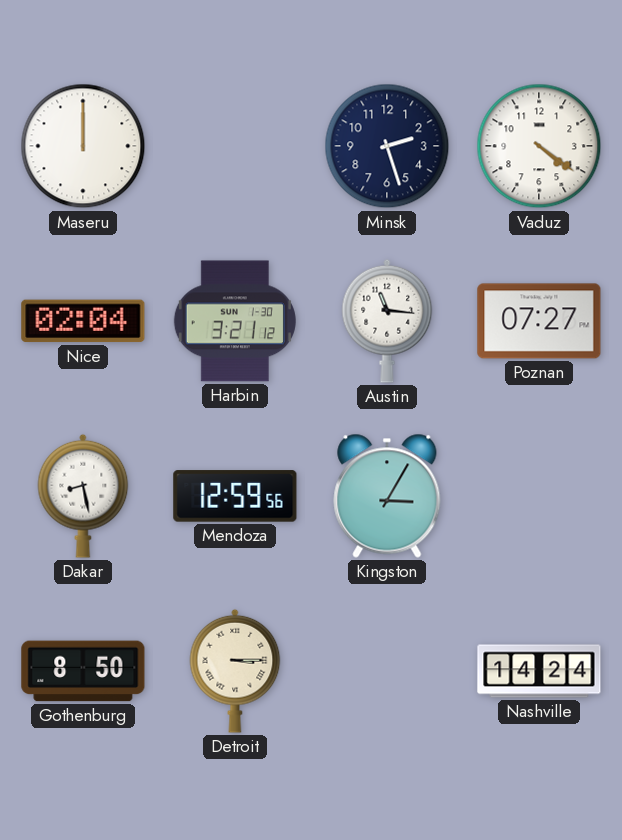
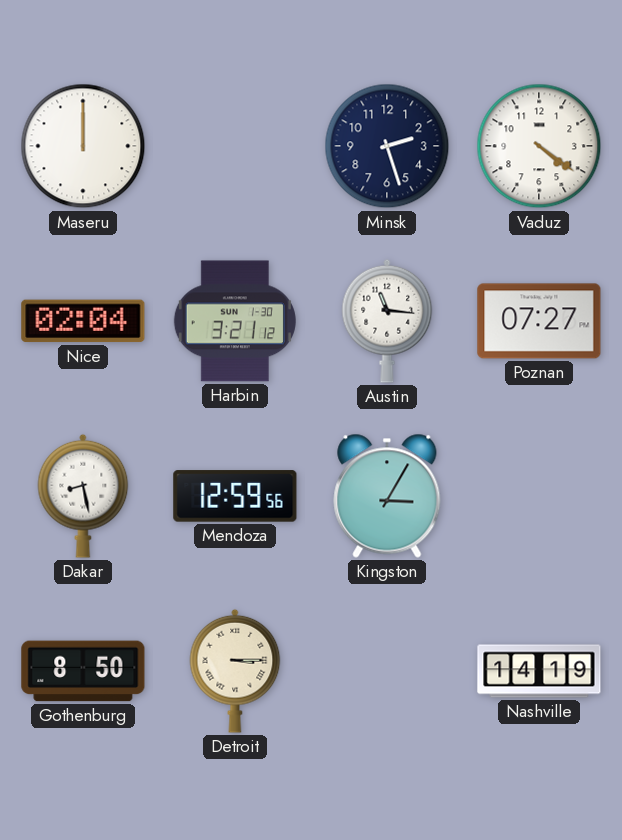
Nashville: 14:24 -> 14:19
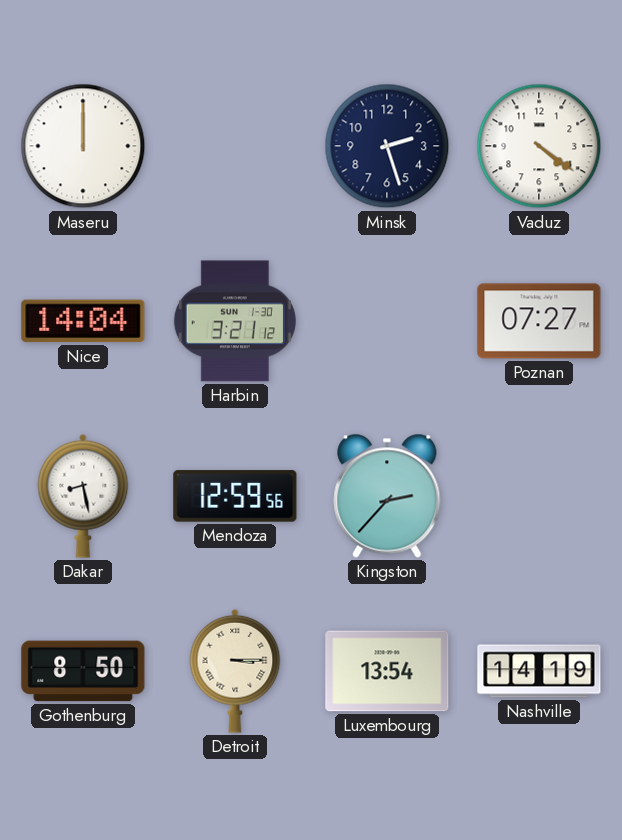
Nice: 02:04 -> 14:04
Austin: 11:16 -> none
Kingston: 3:05 -> 2:37
Luxembourg: none -> 13:54
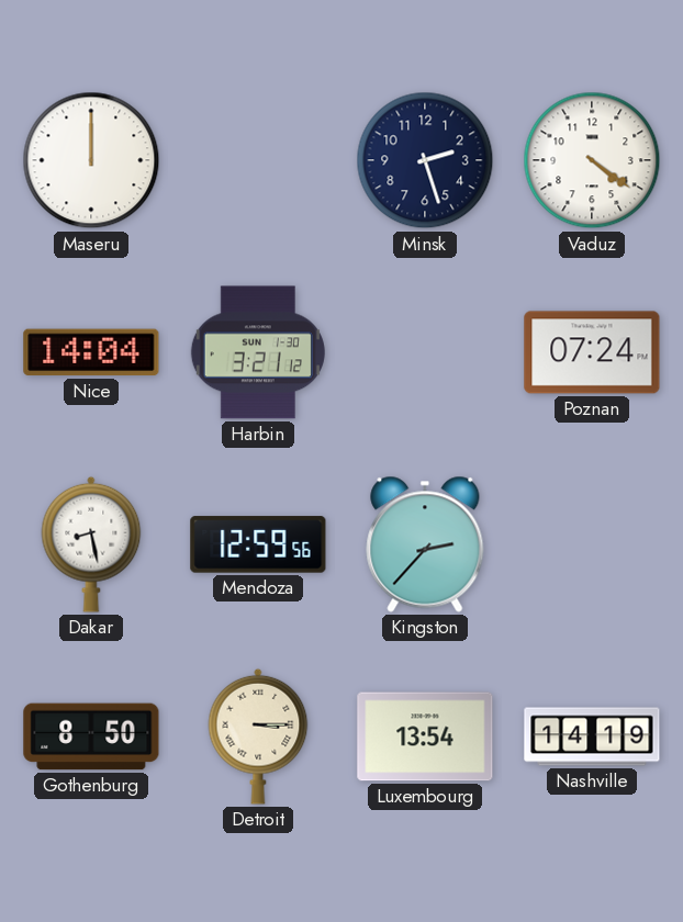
Poznan: 07:27 -> 07:24
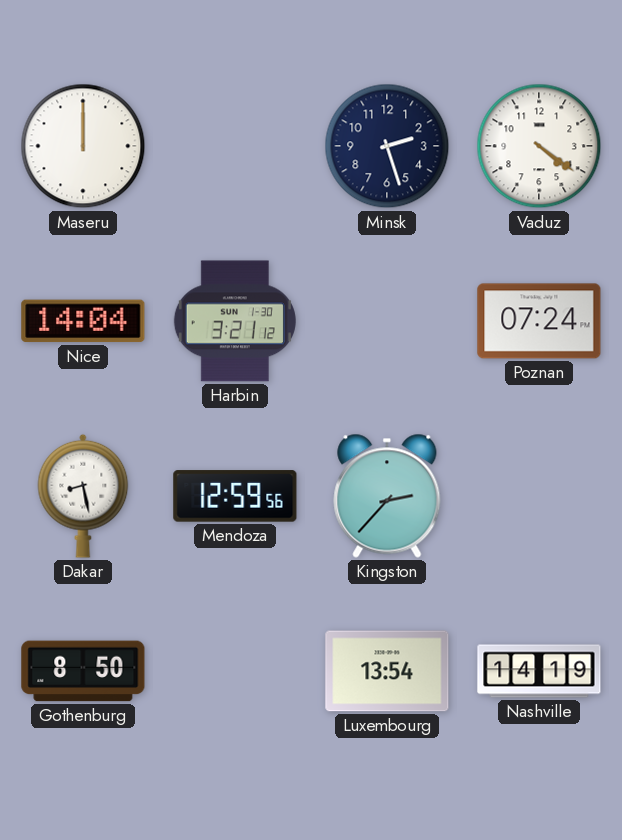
Detroit: 3:15 -> none
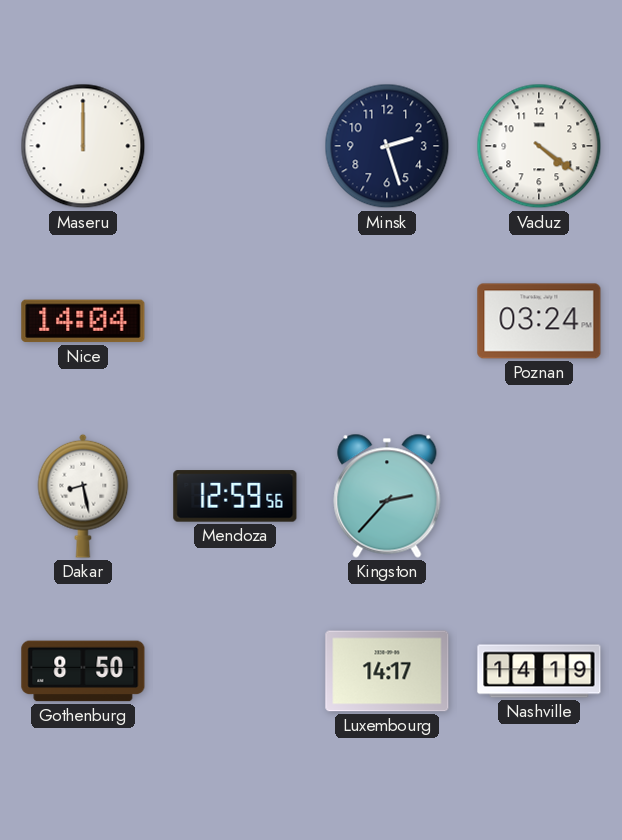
Harbin: 3:21 -> none
Poznan: 07:24 -> 03:24
Luxembourg: 13:54 -> 14:17
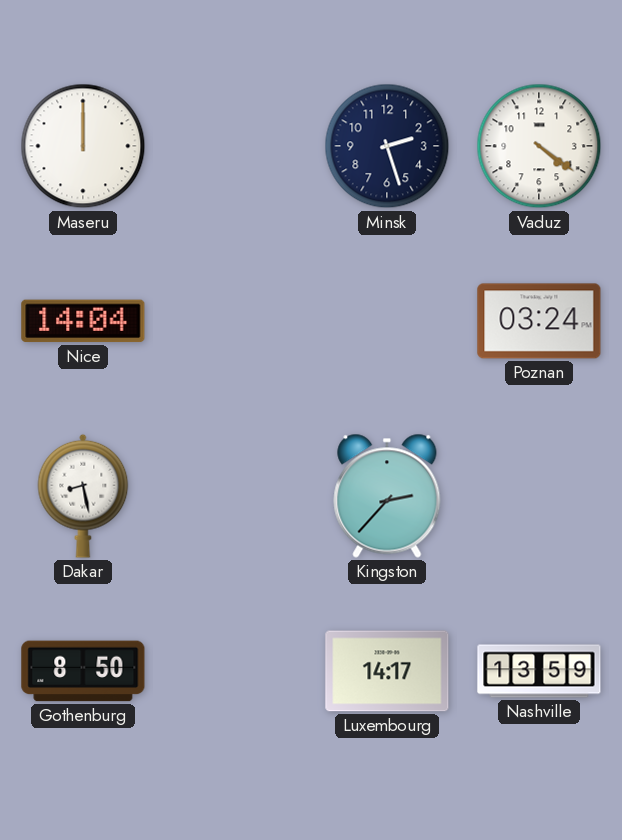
Mendoza: 12:59 -> none
Nashville: 14:19 -> 13:59
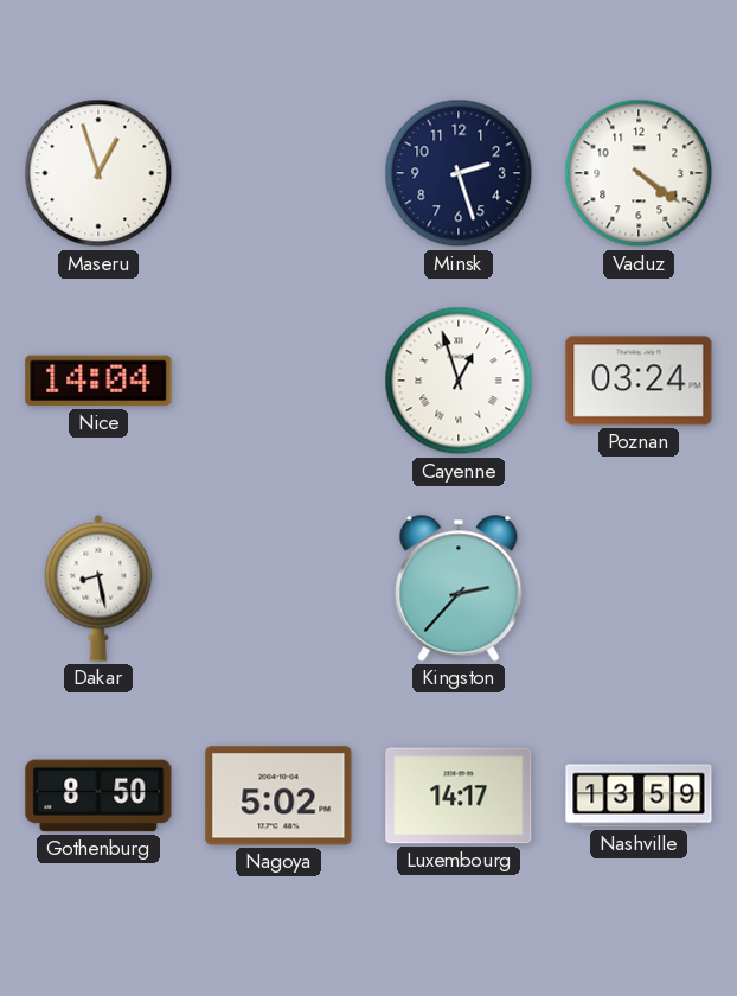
Maseru: 12:00 -> 12:57
Cayenne: none -> 12:57
Nagoya: none -> 5:02
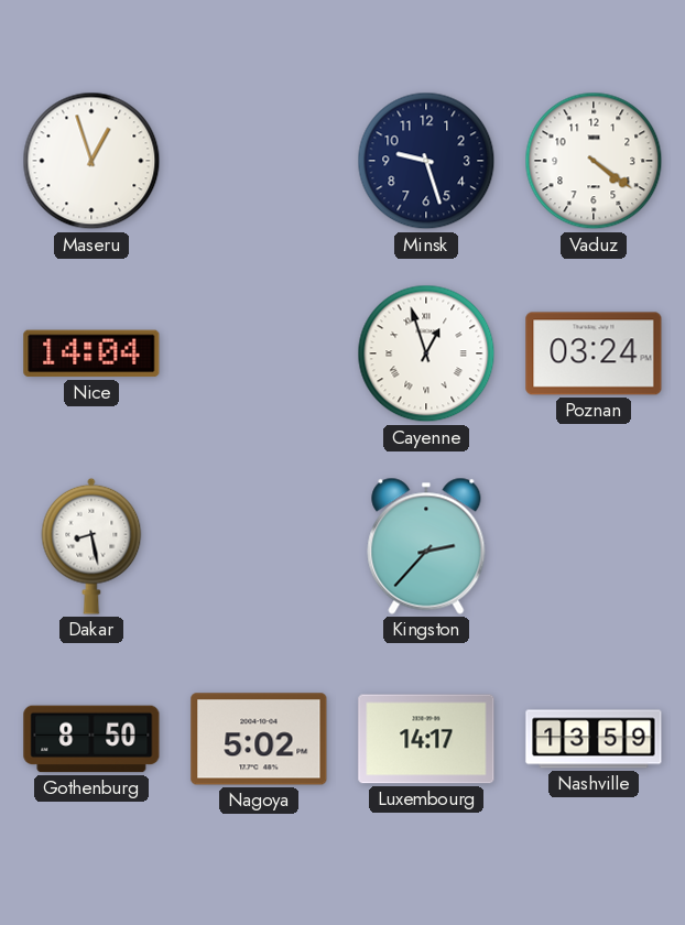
Minsk: 2:27 -> 9:27
